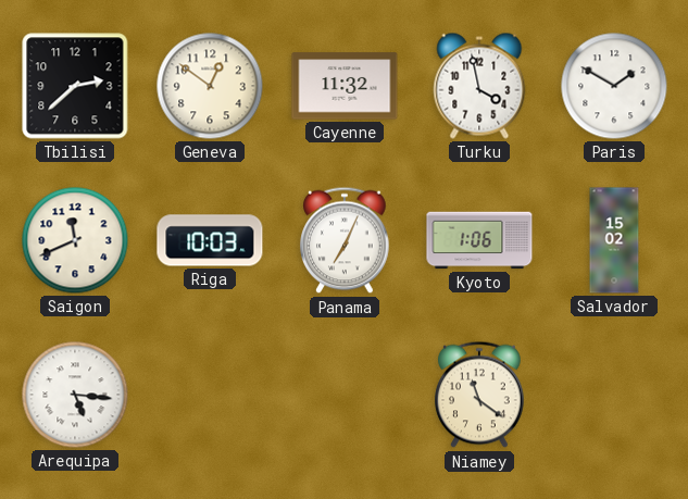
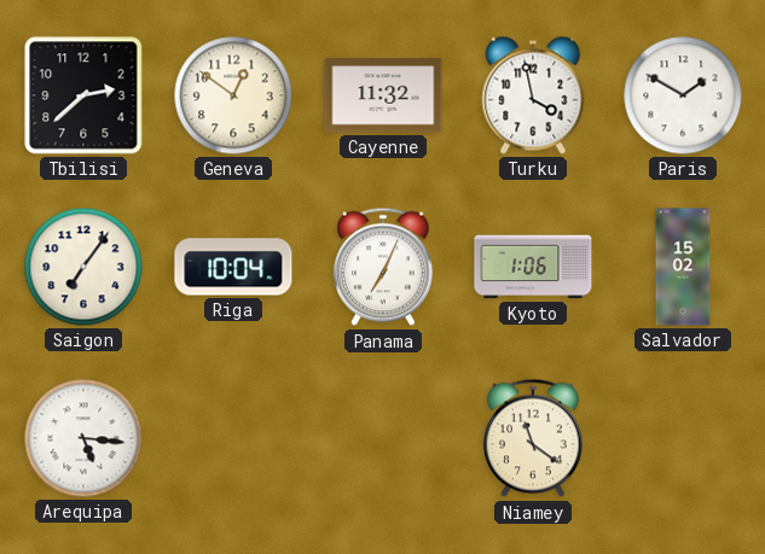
Saigon: 11:41 -> 7:06
Riga: 10:03 -> 10:04
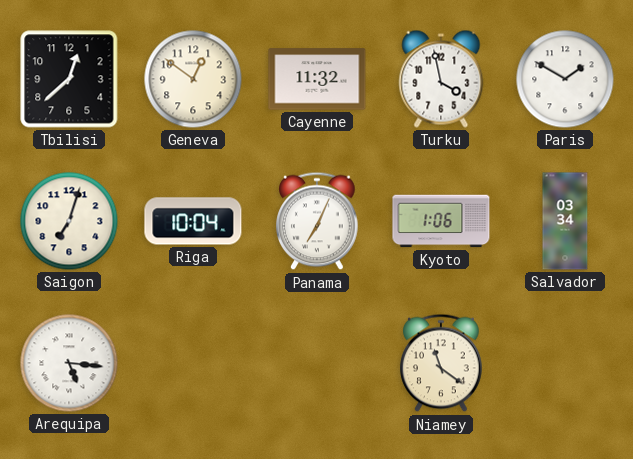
Tbilisi: 2:38 -> 12:38
Saigon: 7:06 -> 7:03
Salvador: 15:02 -> 03:34
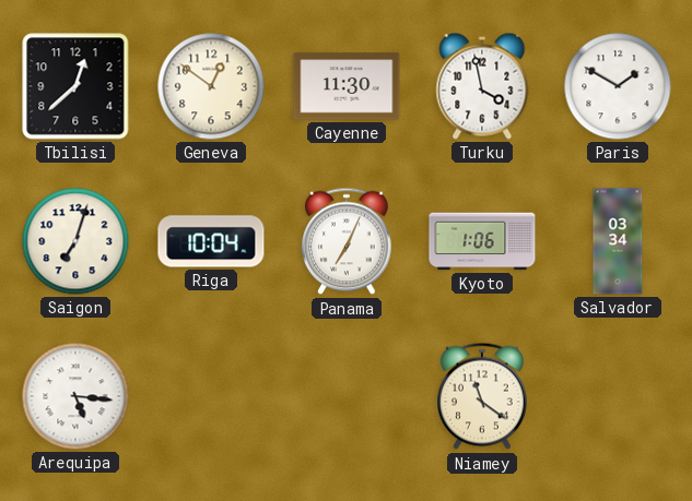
Cayenne: 11:32 -> 11:30
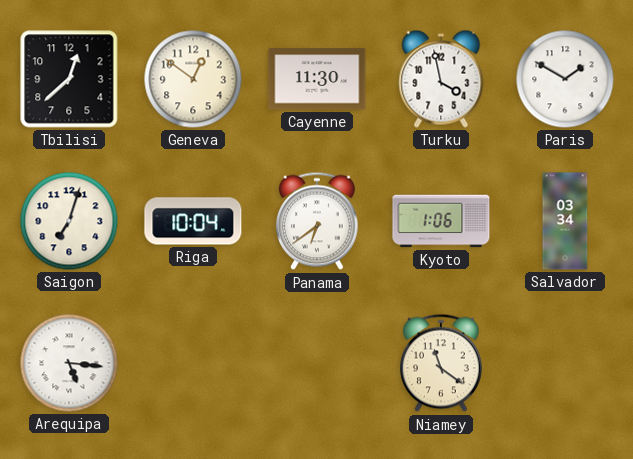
Panama: 7:04 -> 6:39
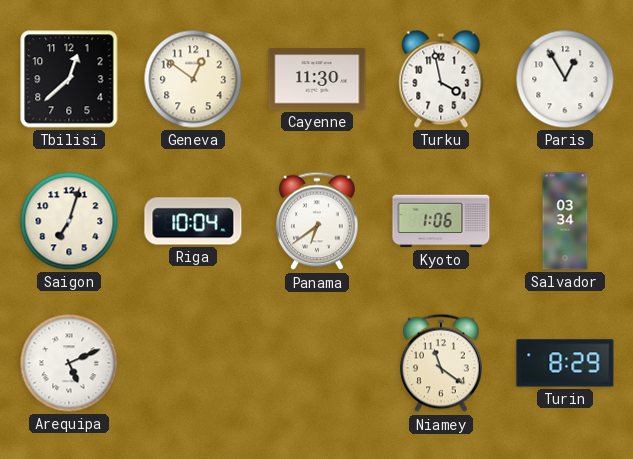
Paris: 1:50 -> 12:55
Arequipa: 5:16 -> 5:11
Turin: none -> 8:29
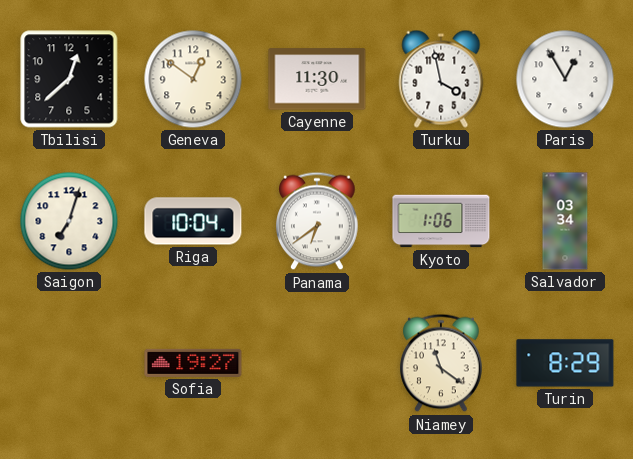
Arequipa: 5:11 -> none
Sofia: none -> 19:27
